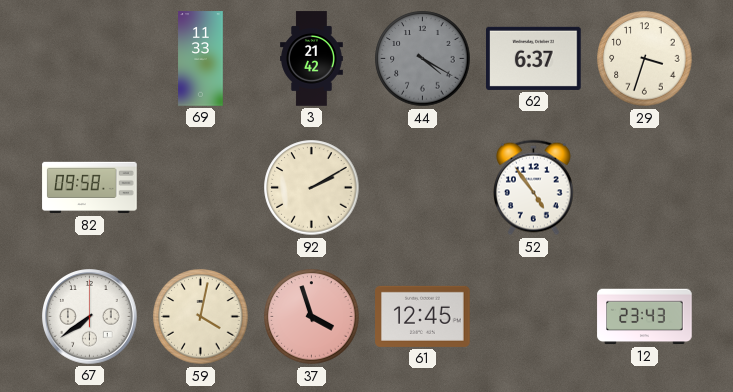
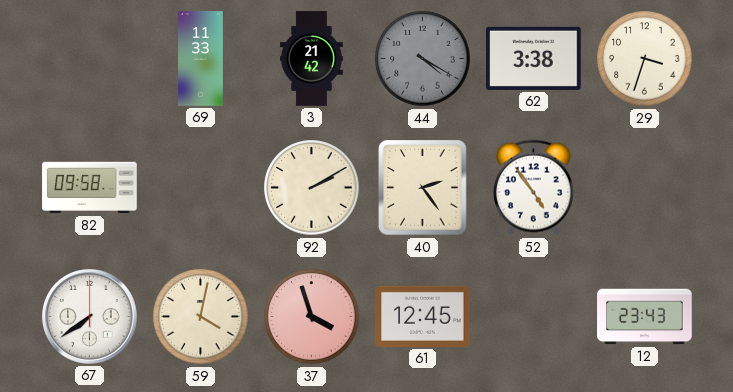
62: 6:37 -> 3:38
40: none -> 2:24
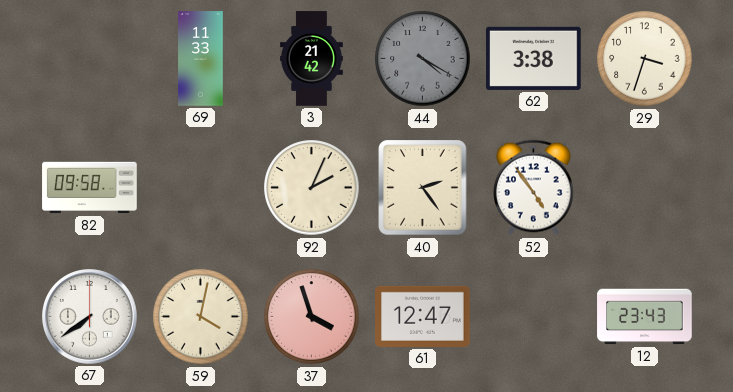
92: 2:10 -> 2:04
61: 12:45 -> 12:47
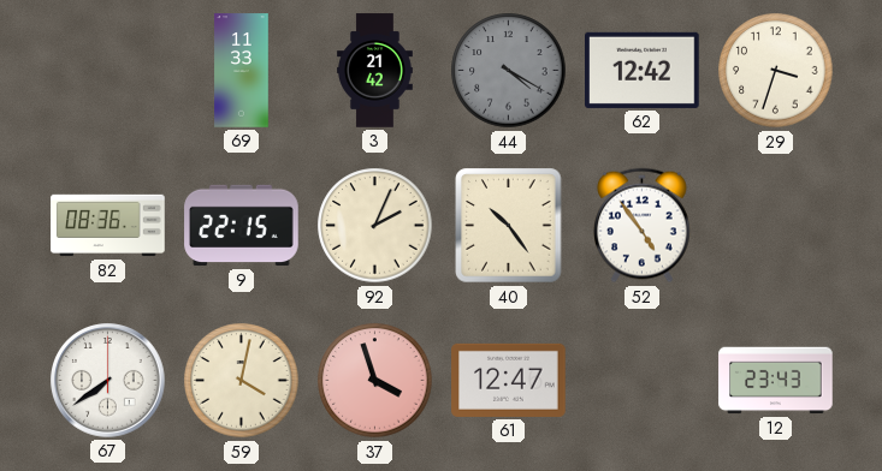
62: 3:38 -> 12:42
82: 09:58 -> 08:36
9: none -> 22:15
40: 2:24 -> 10:24
